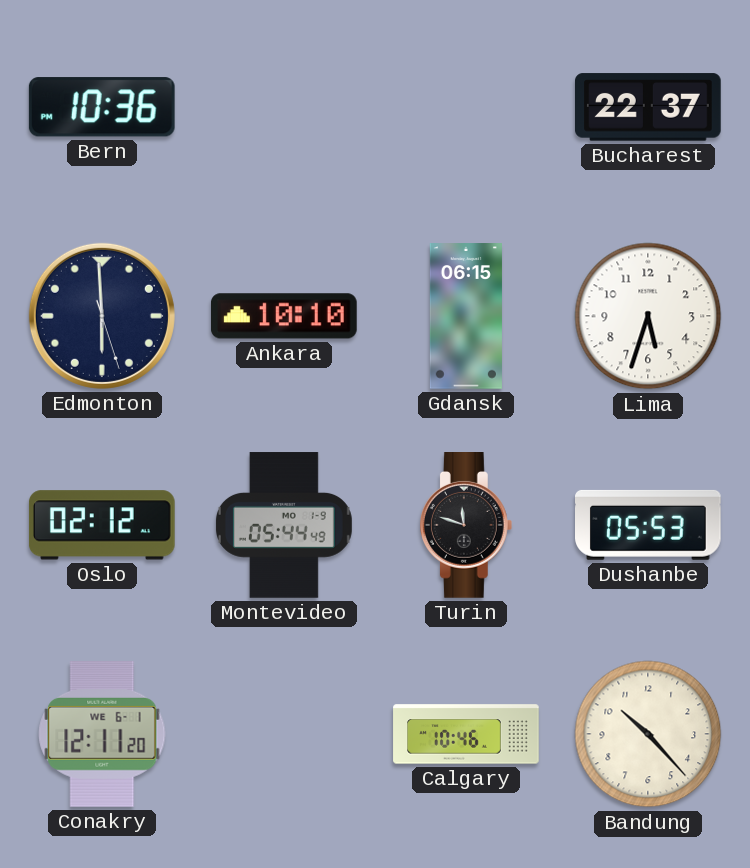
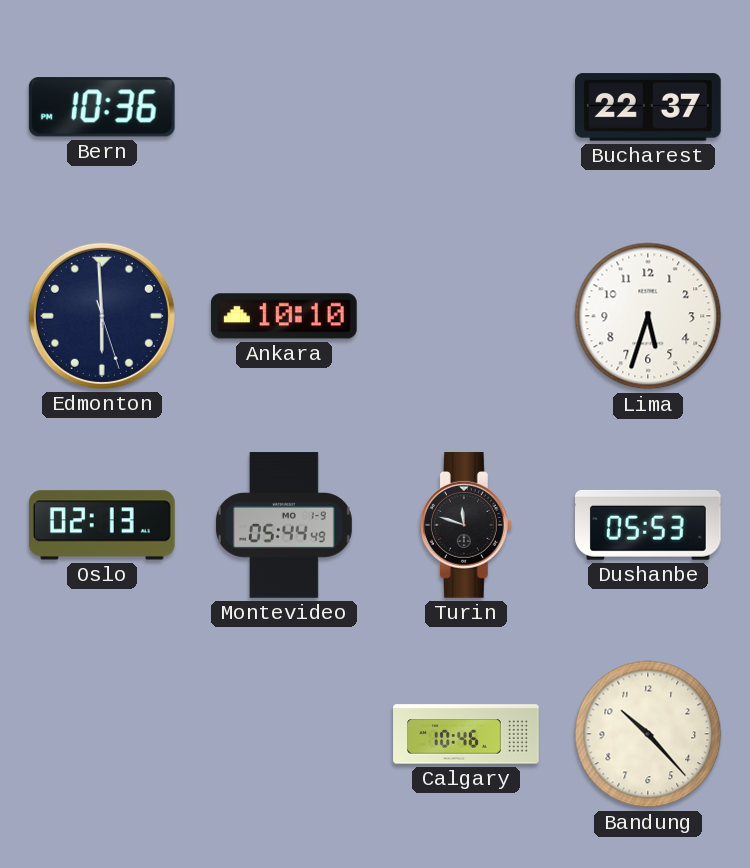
Gdansk: 06:15 -> none
Oslo: 02:12 -> 02:13
Conakry: 12:11 -> none
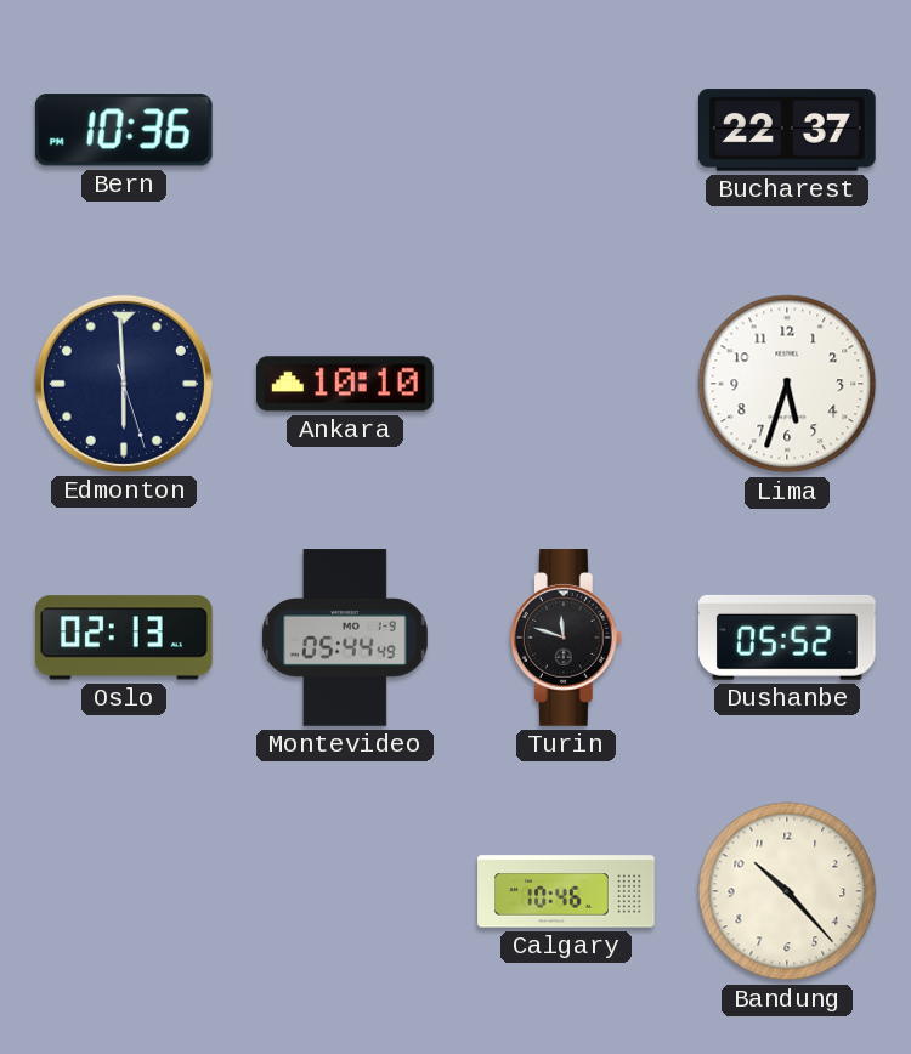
Dushanbe: 05:53 -> 05:52
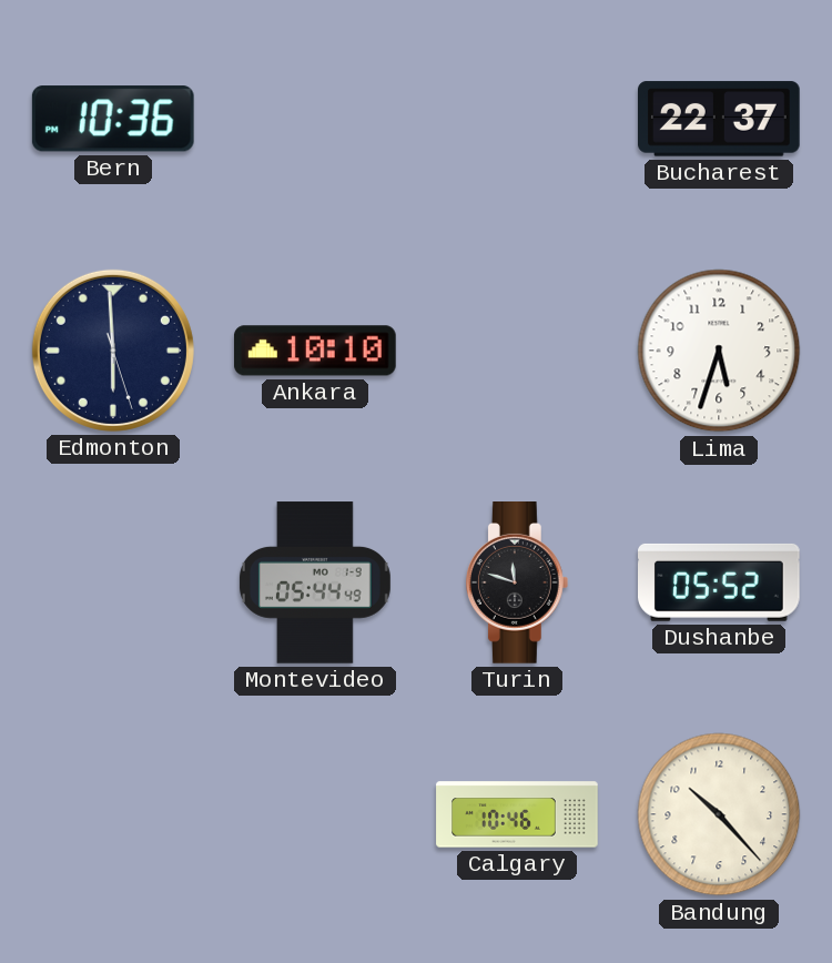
Oslo: 02:13 -> none
